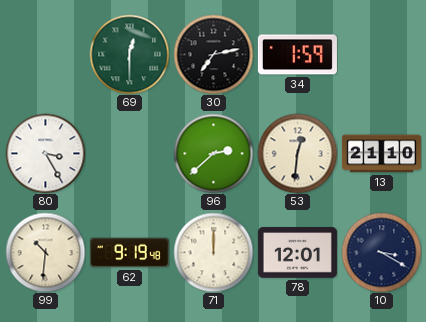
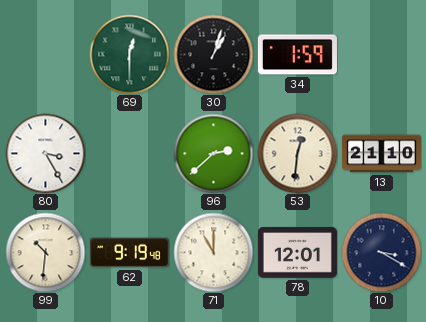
30: 7:13 -> 1:03
71: 12:00 -> 11:00
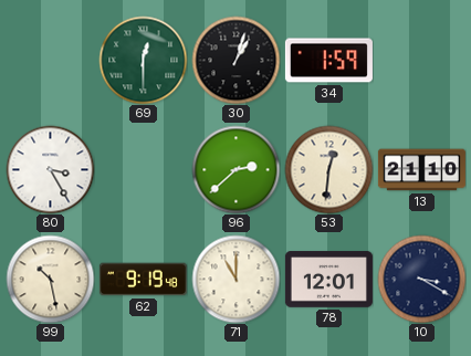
99: 10:31 -> 10:28
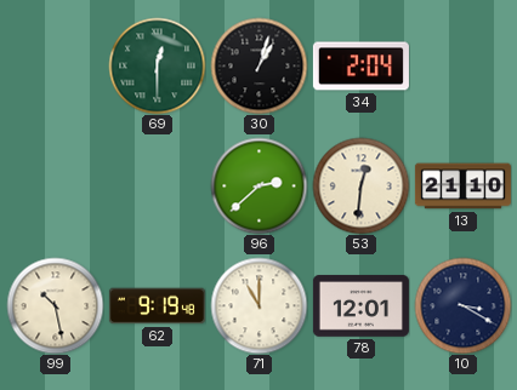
34: 1:59 -> 2:04
80: 3:25 -> none
